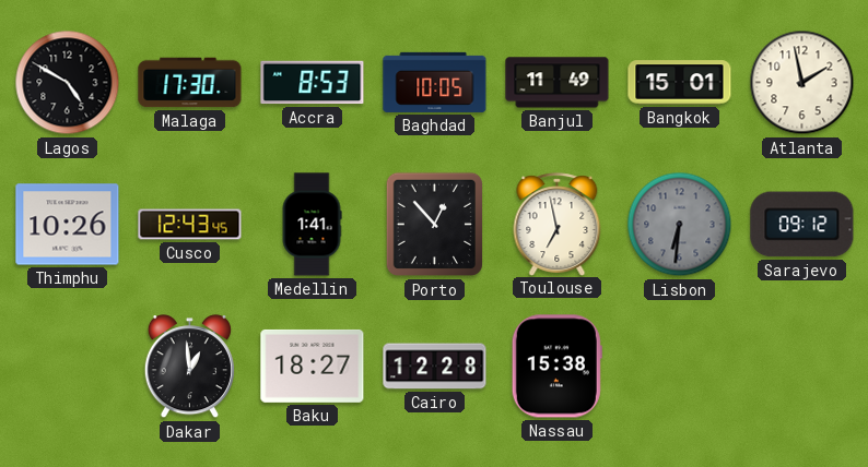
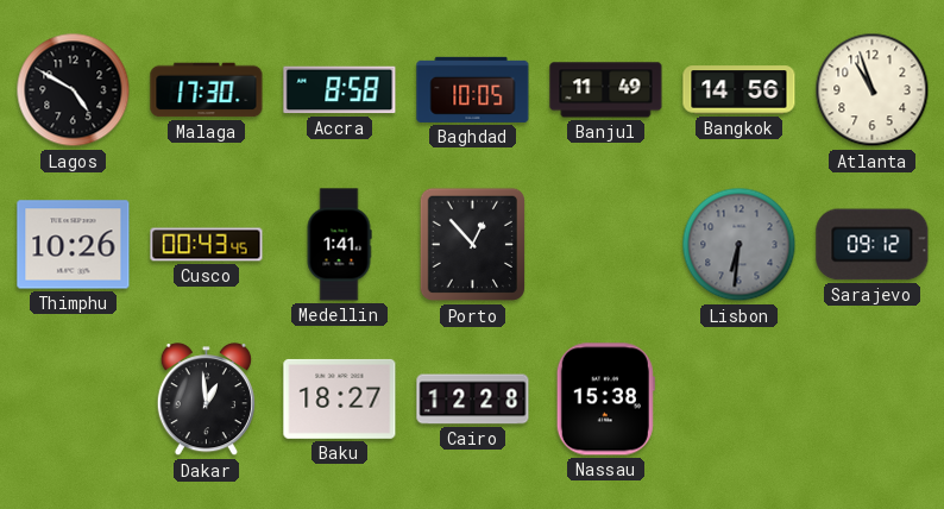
Accra: 8:53 -> 8:58
Bangkok: 15:01 -> 14:56
Atlanta: 1:58 -> 10:57
Cusco: 12:43 -> 00:43
Toulouse: 6:58 -> none
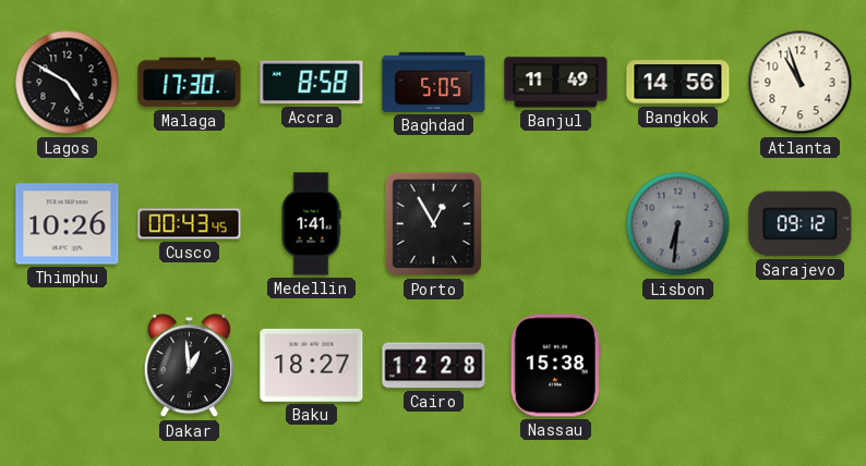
Baghdad: 10:05 -> 5:05
Porto: 12:53 -> 12:55
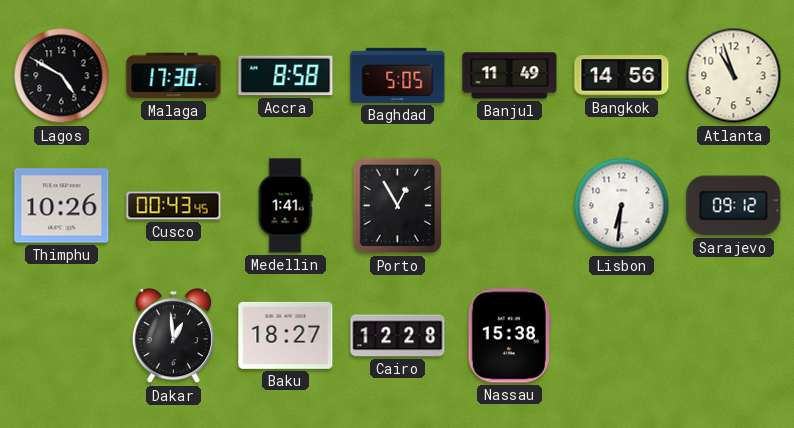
Lisbon dial: grey -> white
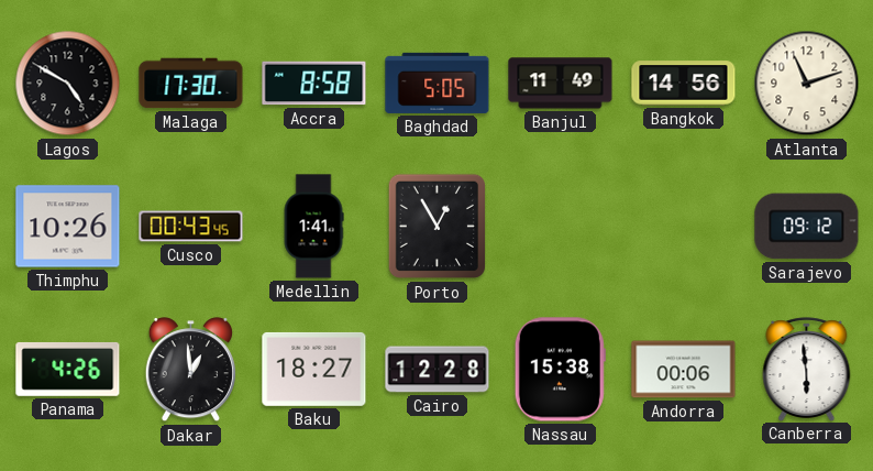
Atlanta: 10:57 -> 11:12
Lisbon: 6:31 -> none
Panama: none -> 4:26
Andorra: none -> 00:06
Canberra: none -> 5:59
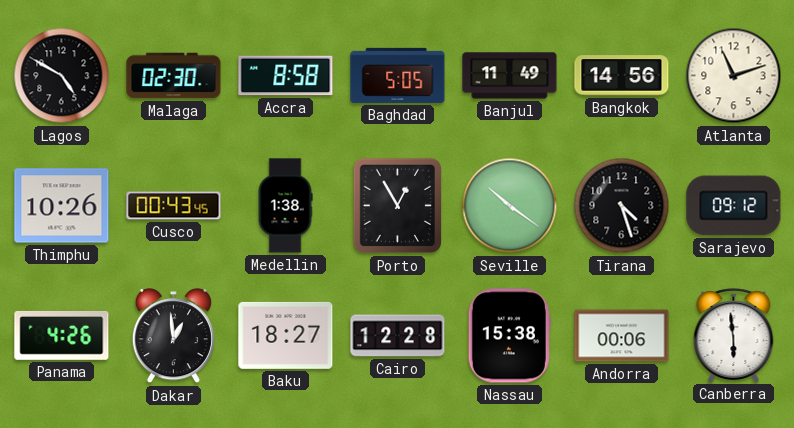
Malaga: 17:30 -> 02:30
Medellin: 1:41 -> 1:38
Seville: none -> 10:21
Tirana: none -> 4:27
